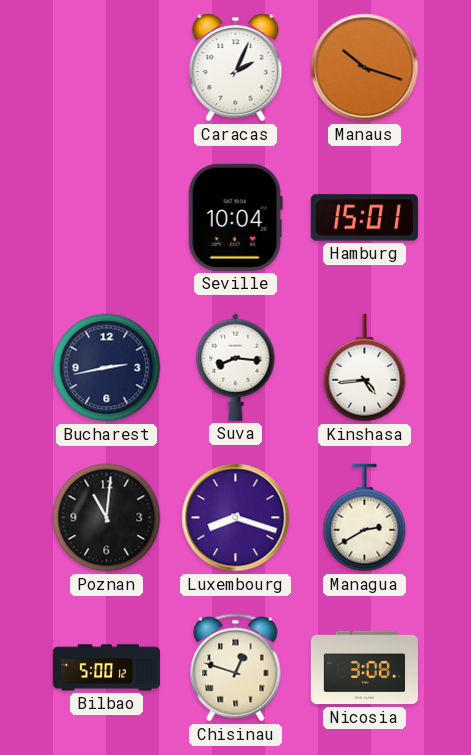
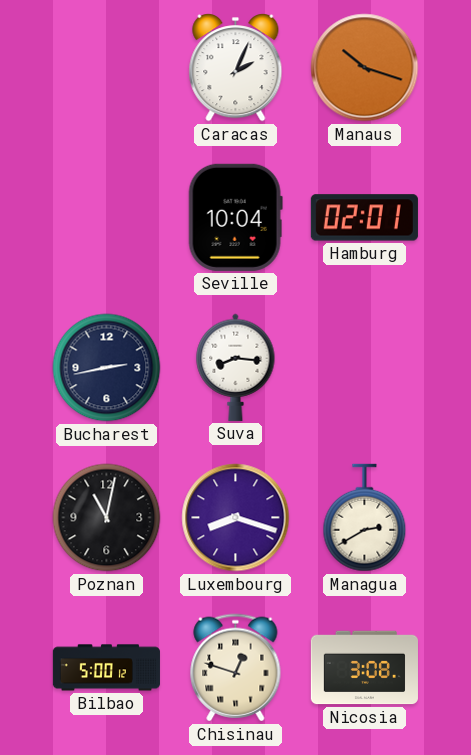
Hamburg: 15:01 -> 02:01
Kinshasa: 4:44 -> none
Poznan: 11:01 -> 11:02
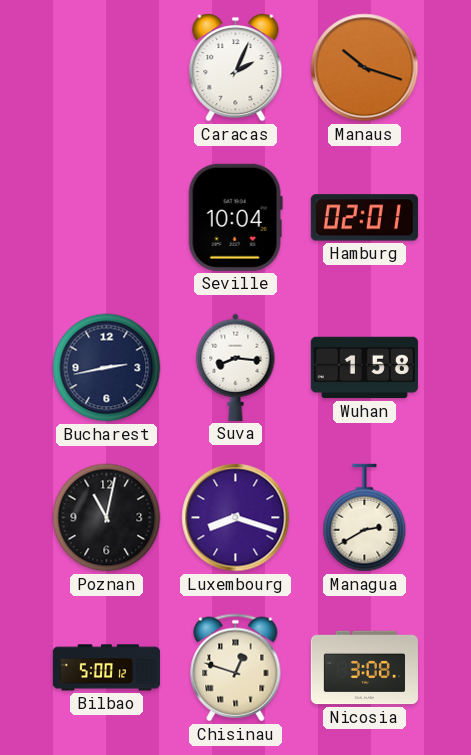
Wuhan: none -> 1:58
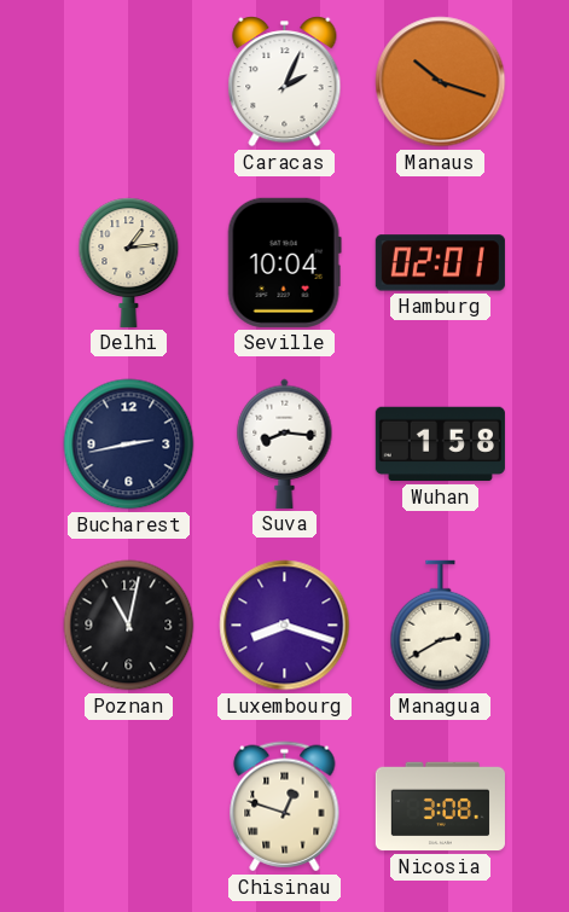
Delhi: none -> 1:14
Bilbao: 5:00 -> none
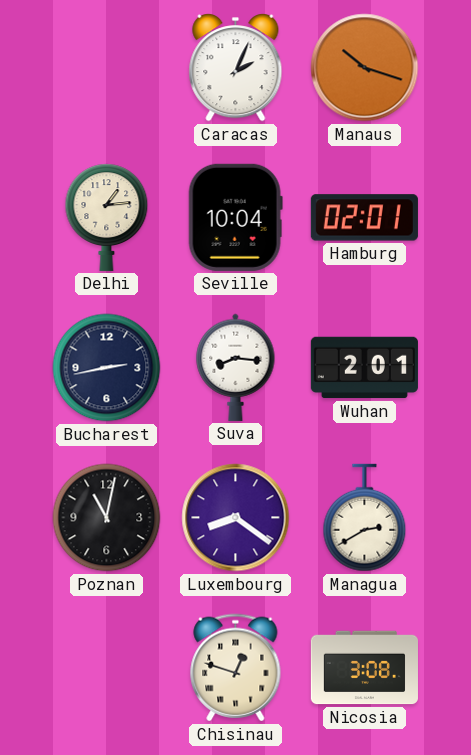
Wuhan: 1:58 -> 2:01
Luxembourg: 8:18 -> 8:21
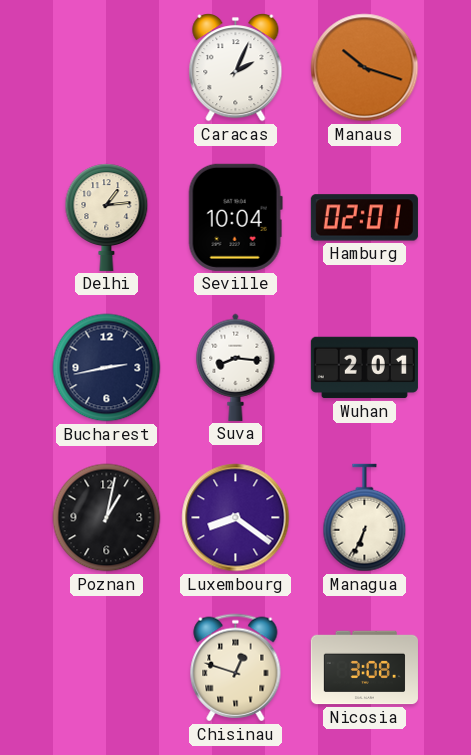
Poznan: 11:02 -> 1:02
Managua: 2:40 -> 6:34
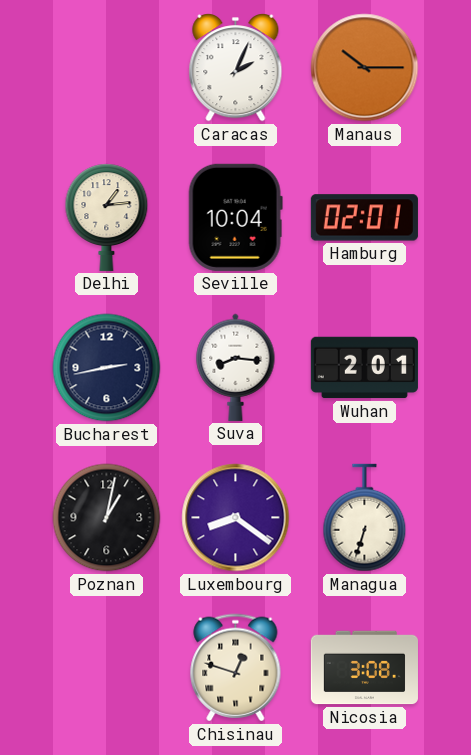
Manaus: 10:18 -> 10:15
Managua: 6:34 -> 6:33
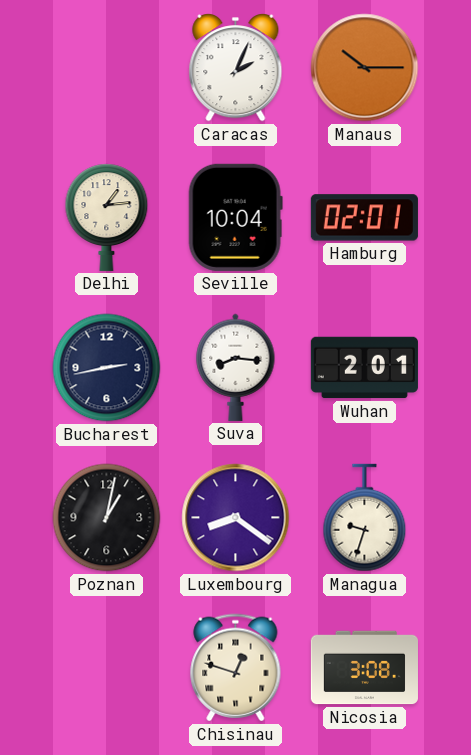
Managua: 6:33 -> 9:33
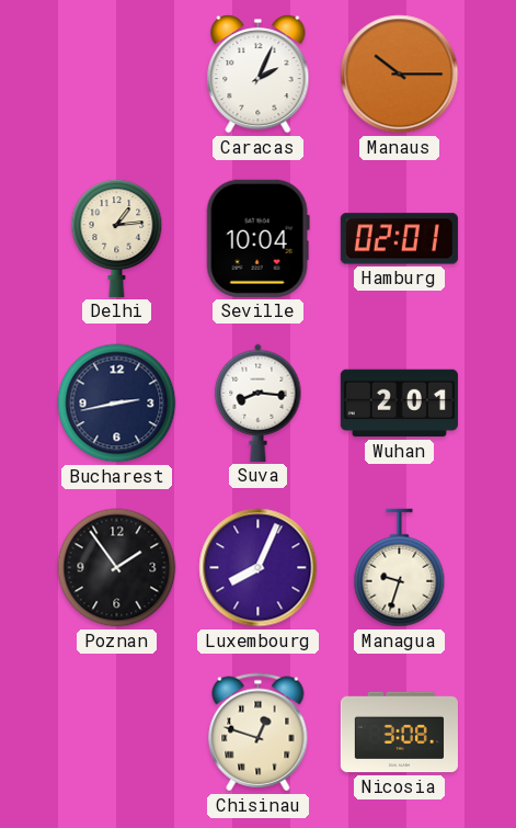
Poznan: 1:02 -> 1:54
Luxembourg: 8:21 -> 8:04
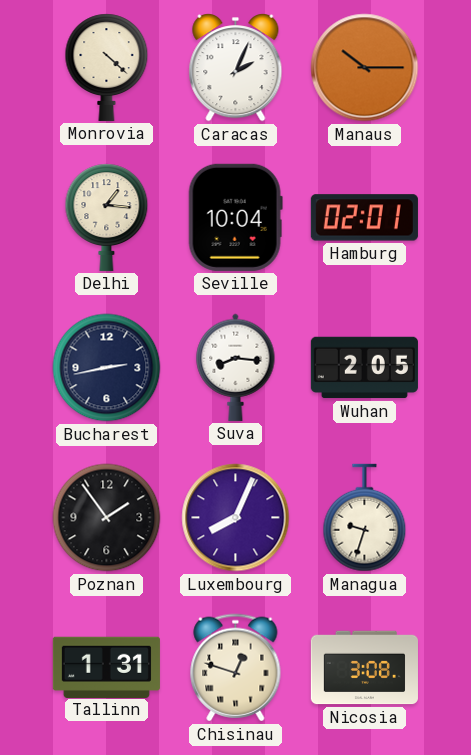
Monrovia: none -> 4:22
Delhi: 1:14 -> 1:16
Wuhan: 2:01 -> 2:05
Tallinn: none -> 1:31
